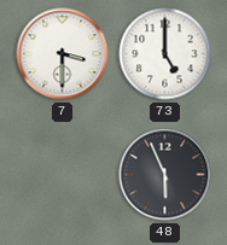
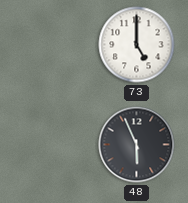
7: 3:30 -> none
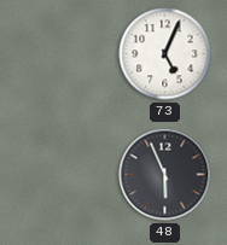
73: 5:00 -> 5:04
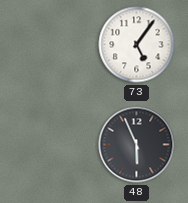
73: 5:04 -> 5:06
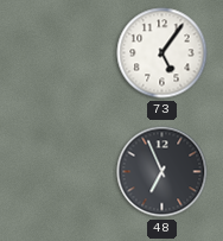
48: 5:56 -> 6:56
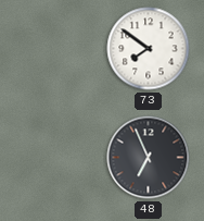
73: 5:06 -> 7:51
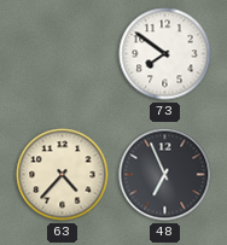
63: none -> 4:37
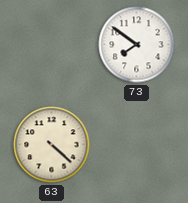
63: 4:37 -> 4:22
48: 6:56 -> none
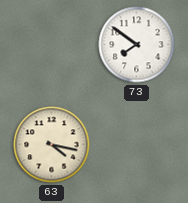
63: 4:22 -> 4:17
